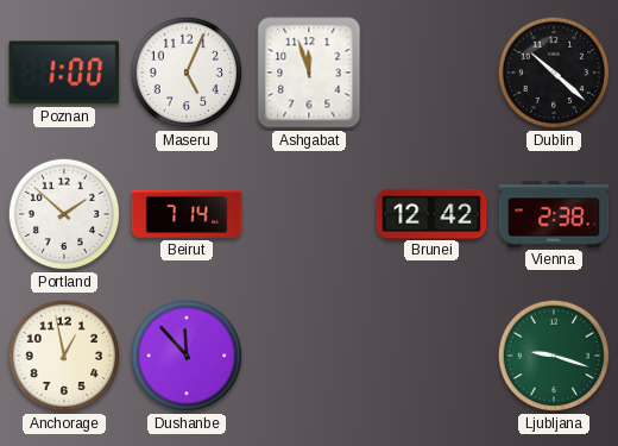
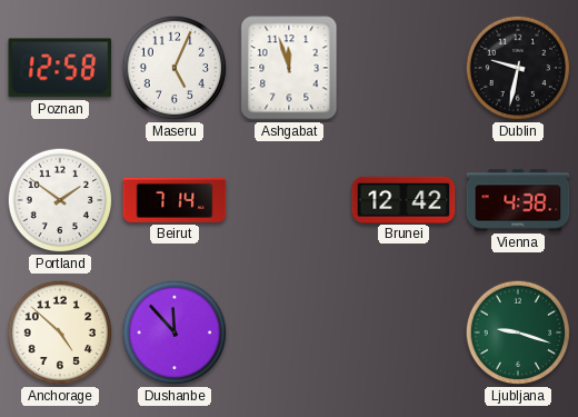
Poznan: 1:00 -> 12:58
Dublin: 10:22 -> 9:32
Portland: 1:52 -> 1:51
Vienna: 2:38 -> 4:38
Anchorage: 12:58 -> 4:52
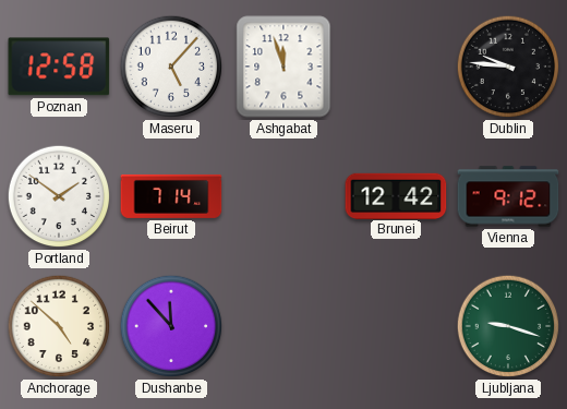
Maseru: 5:04 -> 5:07
Dublin: 9:32 -> 9:46
Vienna: 4:38 -> 9:12
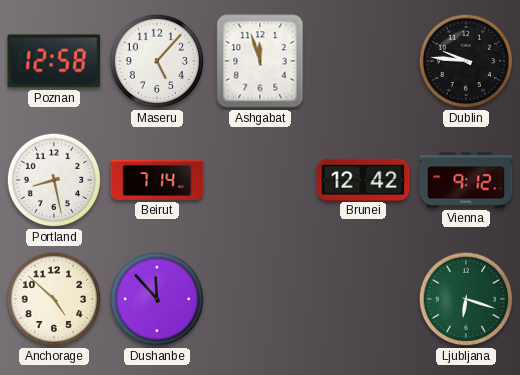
Portland: 1:51 -> 8:28
Ljubljana: 9:18 -> 6:18
